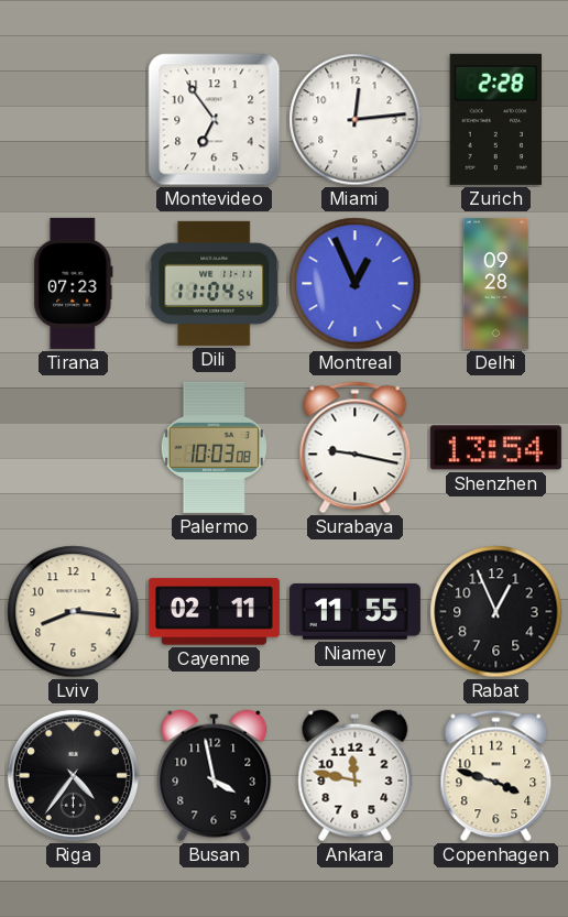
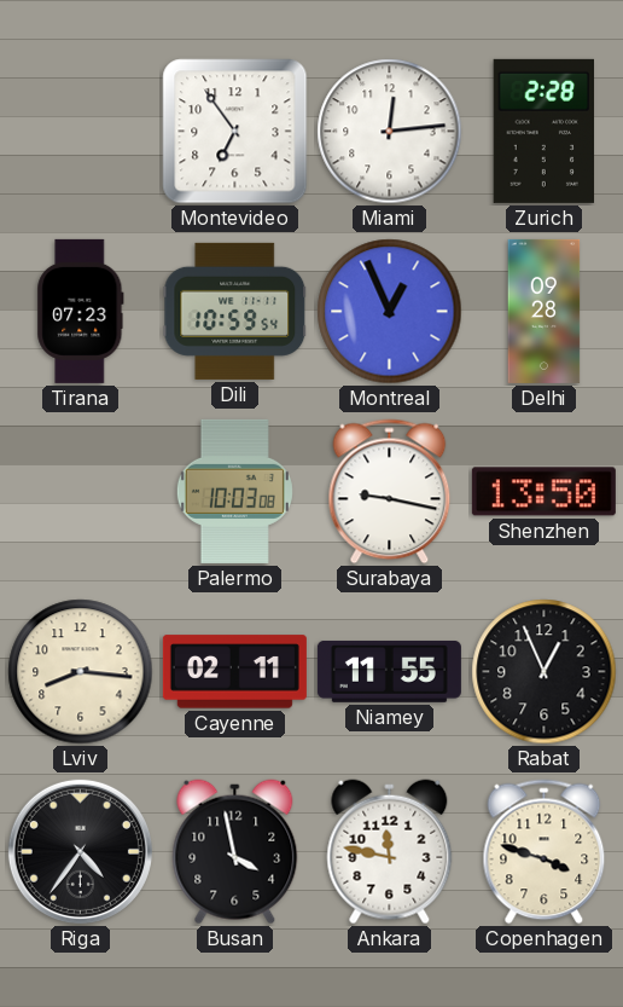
Dili: 11:04 -> 10:59
Shenzhen: 13:54 -> 13:50
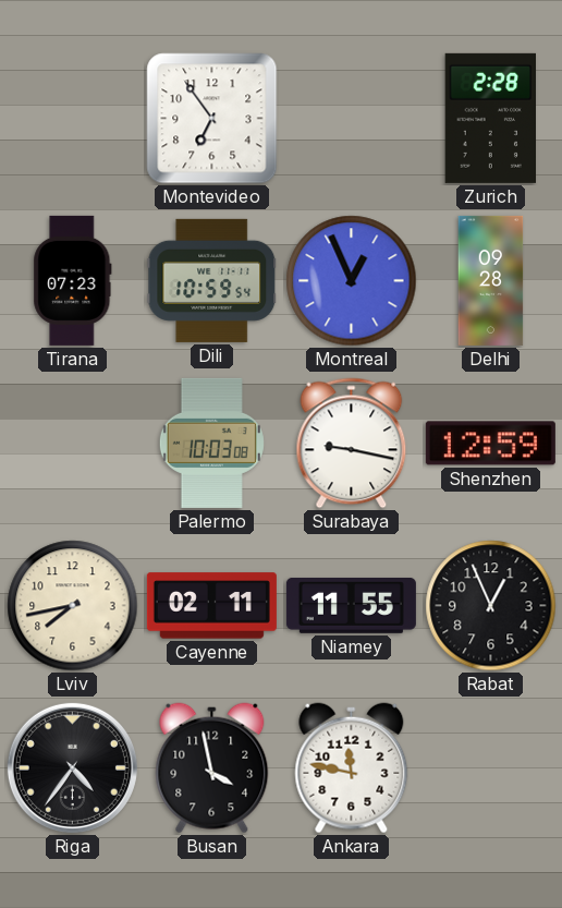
Miami: 12:14 -> none
Shenzhen: 13:50 -> 12:59
Lviv: 8:16 -> 7:43
Copenhagen: 3:48 -> none
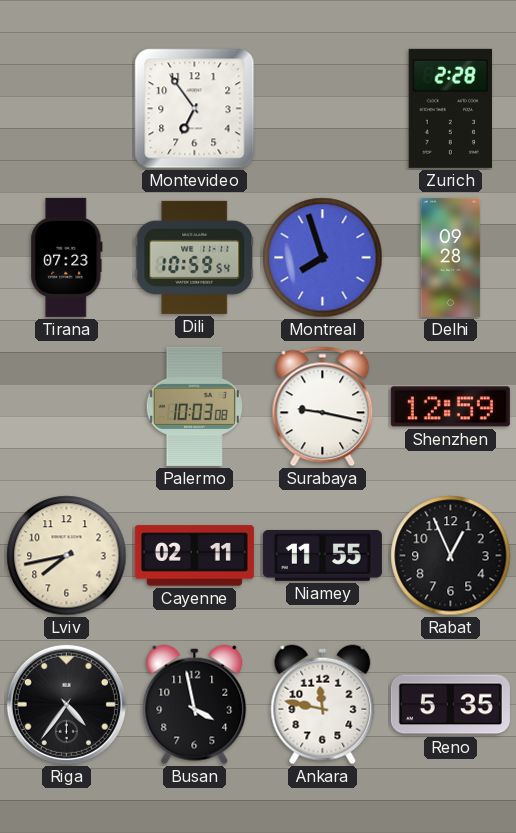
Montreal: 12:56 -> 7:57
Reno: none -> 5:35
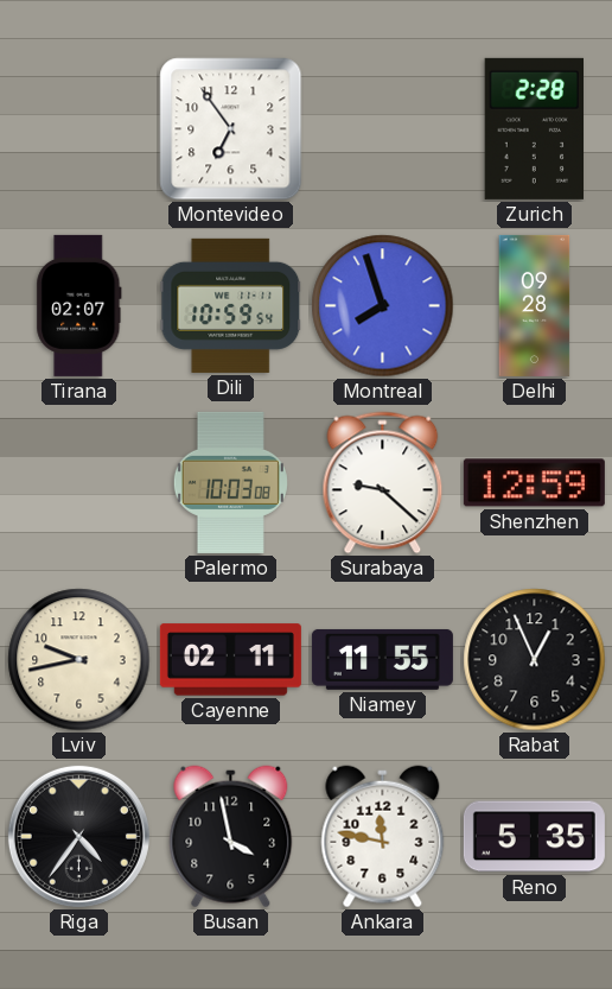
Tirana: 07:23 -> 02:07
Surabaya: 9:17 -> 9:22
Lviv: 7:43 -> 9:43
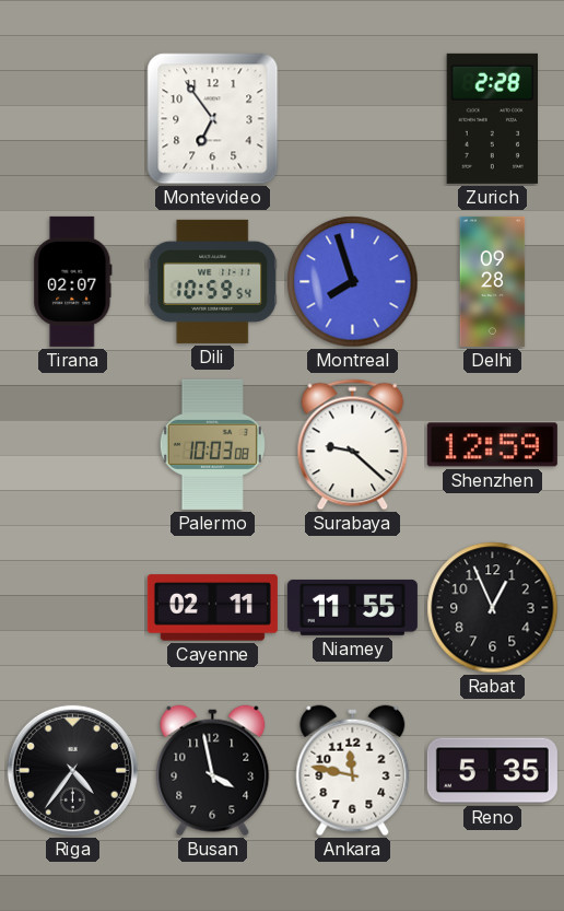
Lviv: 9:43 -> none
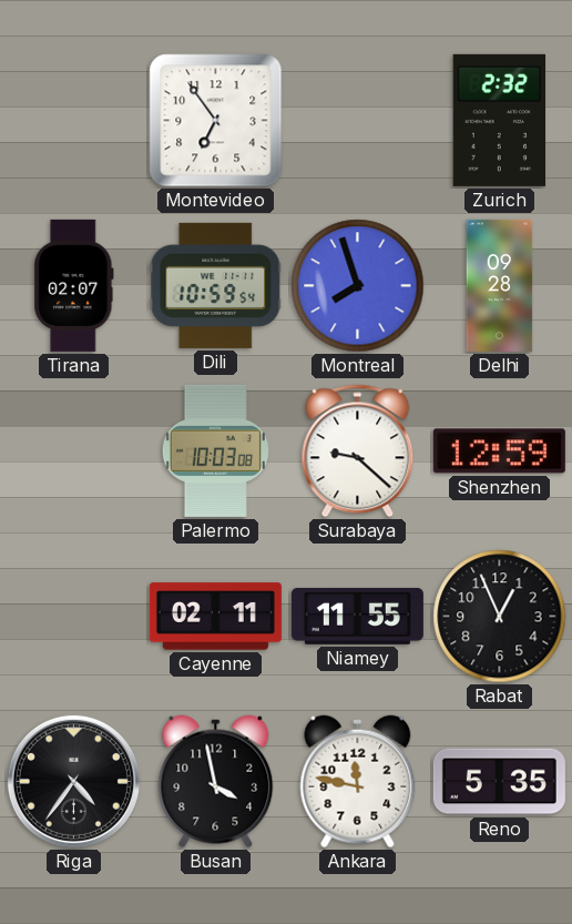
Zurich: 2:28 -> 2:32
